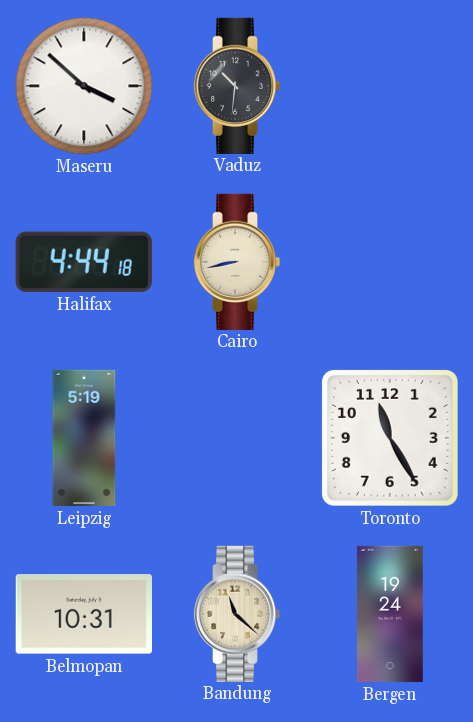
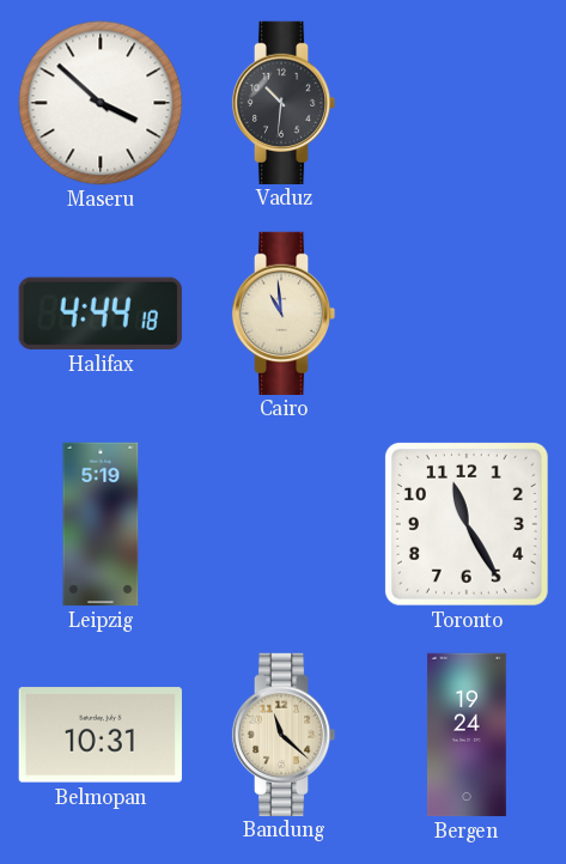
Cairo: 8:43 -> 10:59
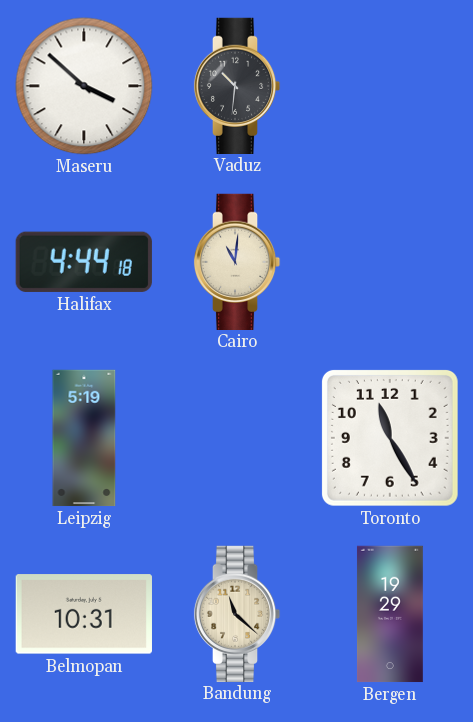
Cairo: 10:59 -> 11:01
Bergen: 19:24 -> 19:29
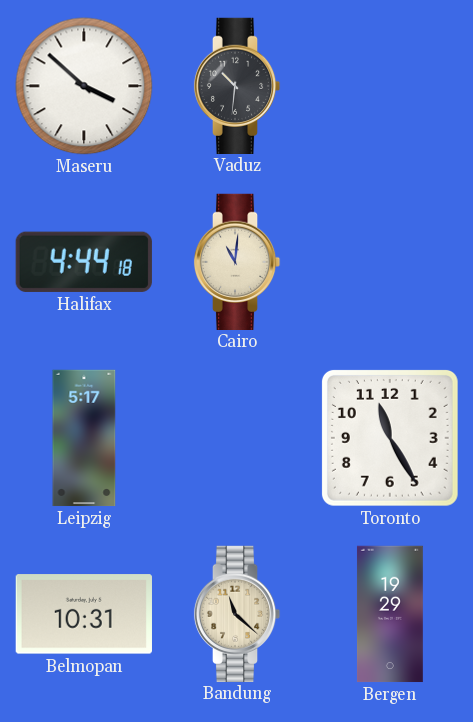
Leipzig: 5:19 -> 5:17
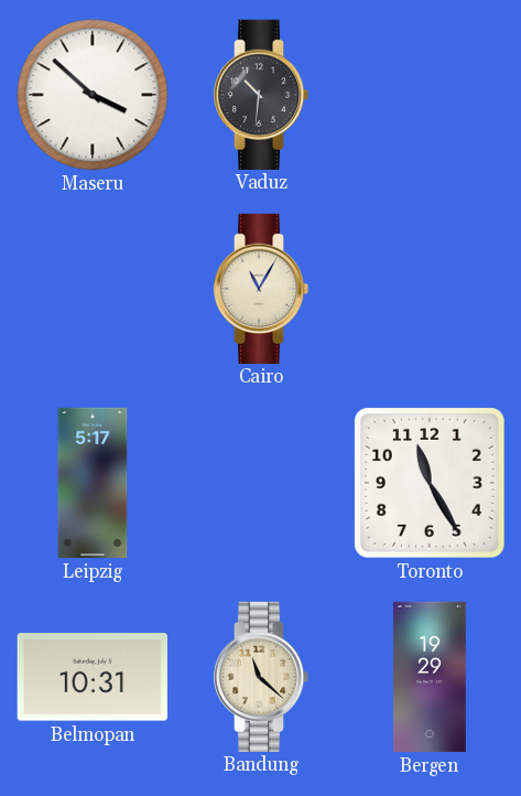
Halifax: 4:44 -> none
Cairo: 11:01 -> 11:05
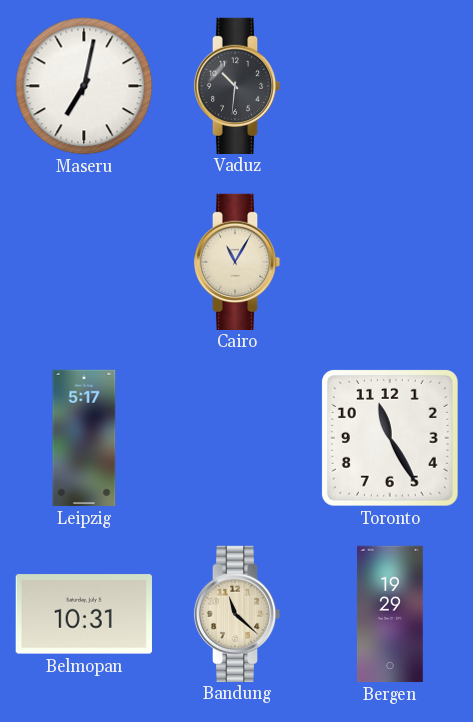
Maseru: 3:52 -> 7:02
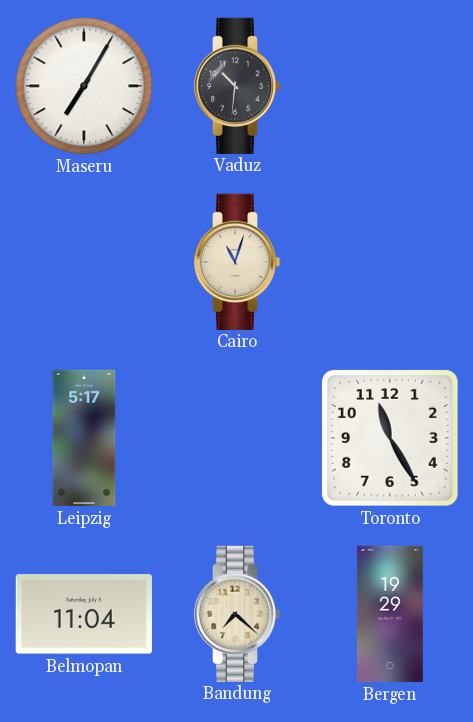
Maseru: 7:02 -> 7:05
Cairo: 11:05 -> 11:03
Belmopan: 10:31 -> 11:04
Bandung: 11:22 -> 7:22
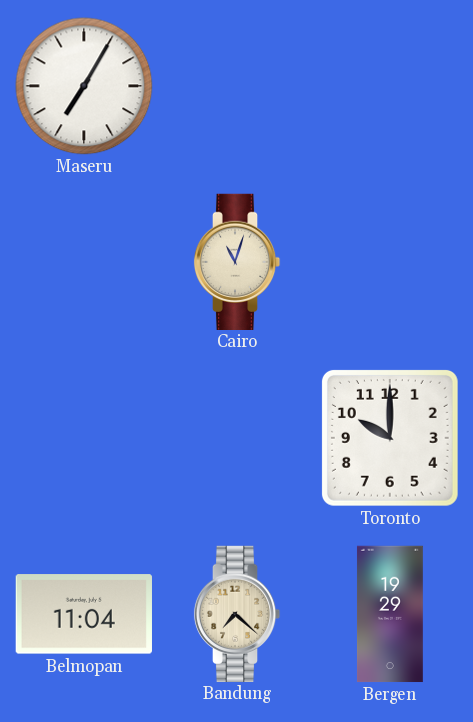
Vaduz: 10:31 -> none
Leipzig: 5:17 -> none
Toronto: 11:25 -> 10:00
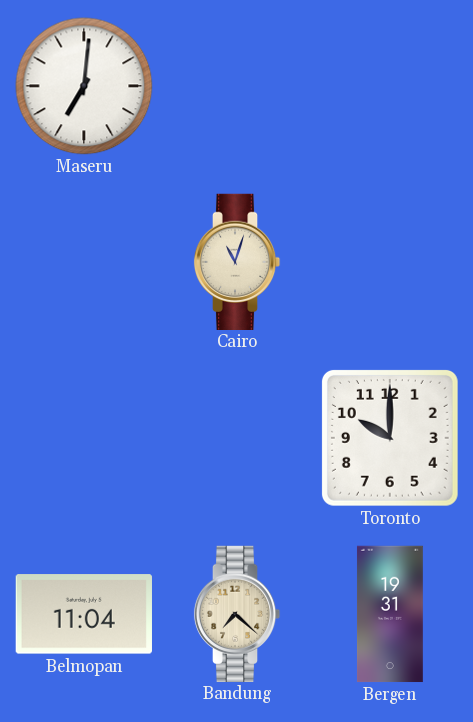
Maseru: 7:05 -> 7:01
Bergen: 19:29 -> 19:31
